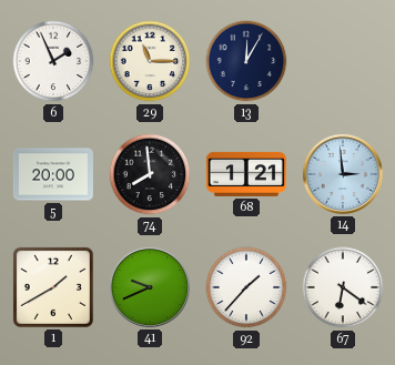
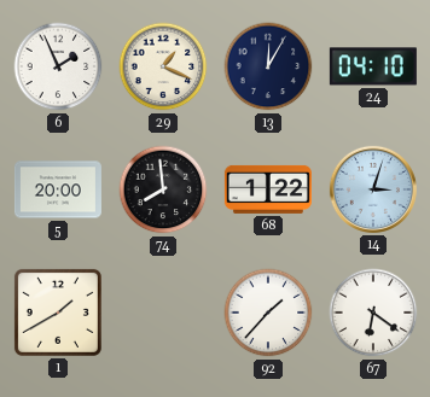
29: 11:15 -> 1:19
24: none -> 04:10
68: 1:21 -> 1:22
14: 2:59 -> 3:03
41: 9:41 -> none
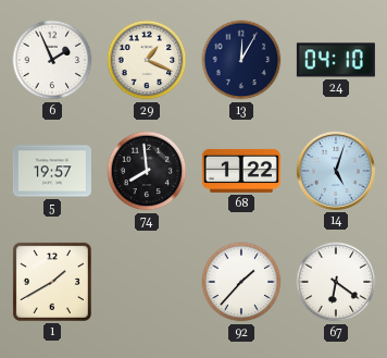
5: 20:00 -> 19:57
14: 3:03 -> 5:03
